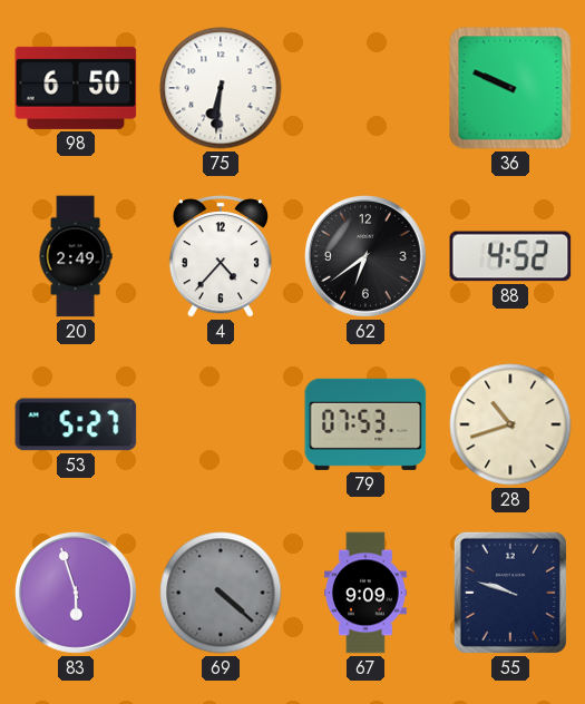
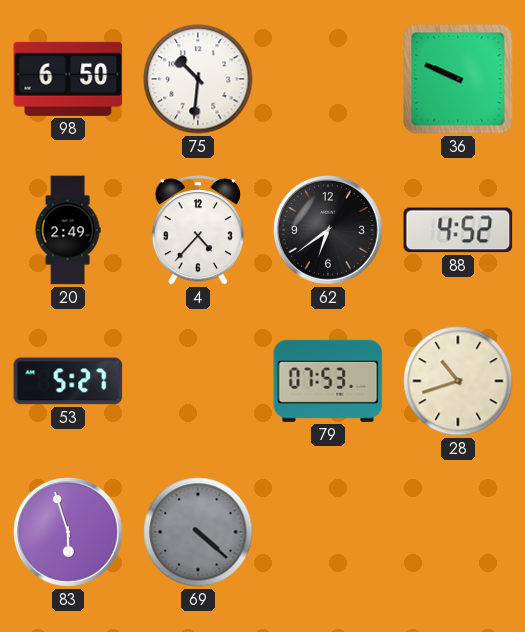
75: 6:31 -> 10:31
67: 9:09 -> none
55: 9:48 -> none
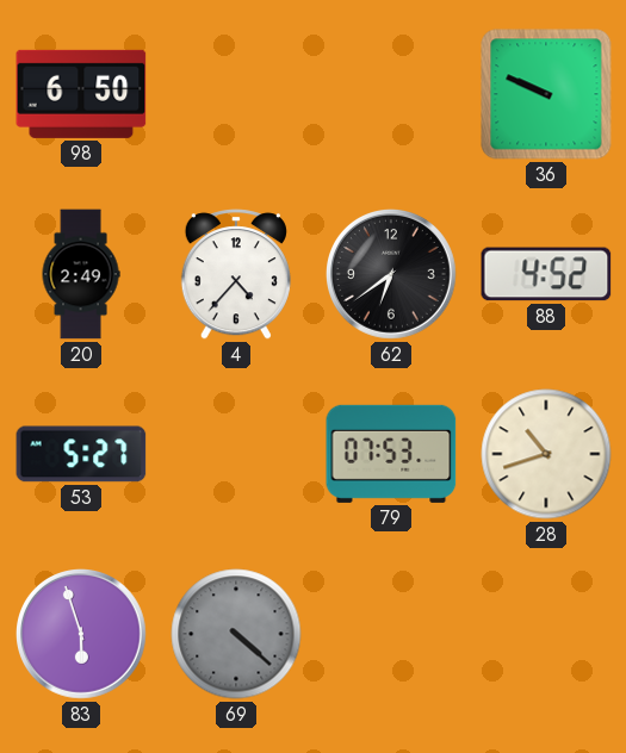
75: 10:31 -> none
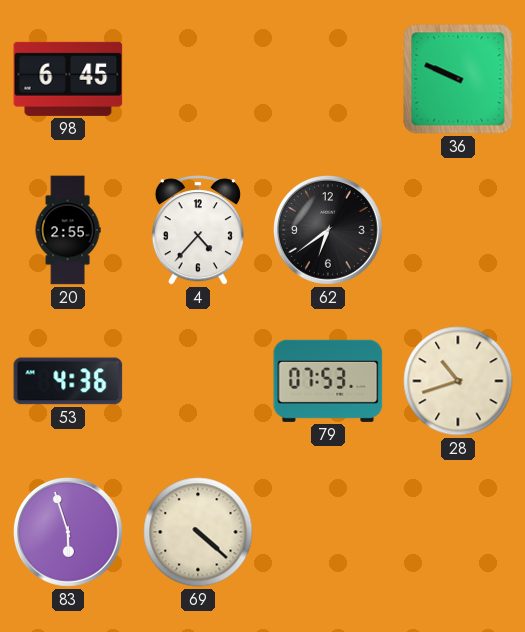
98: 6:50 -> 6:45
20: 2:49 -> 2:55
88: 4:52 -> none
53: 5:27 -> 4:36
69 dial: grey -> cream
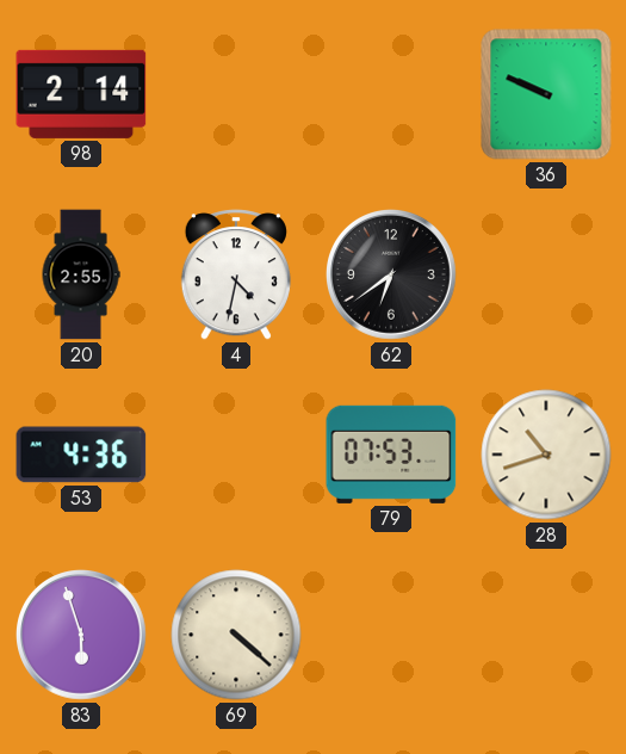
98: 6:45 -> 2:14
4: 4:37 -> 4:32
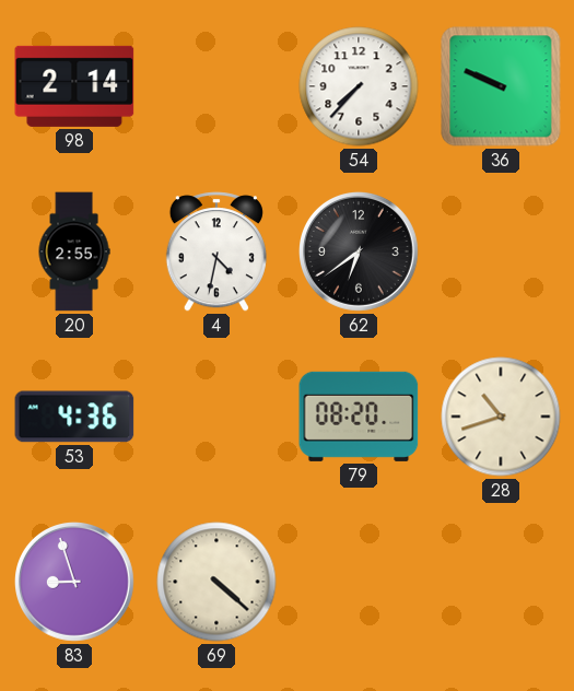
54: none -> 7:37
79: 07:53 -> 08:20
83: 5:57 -> 8:57
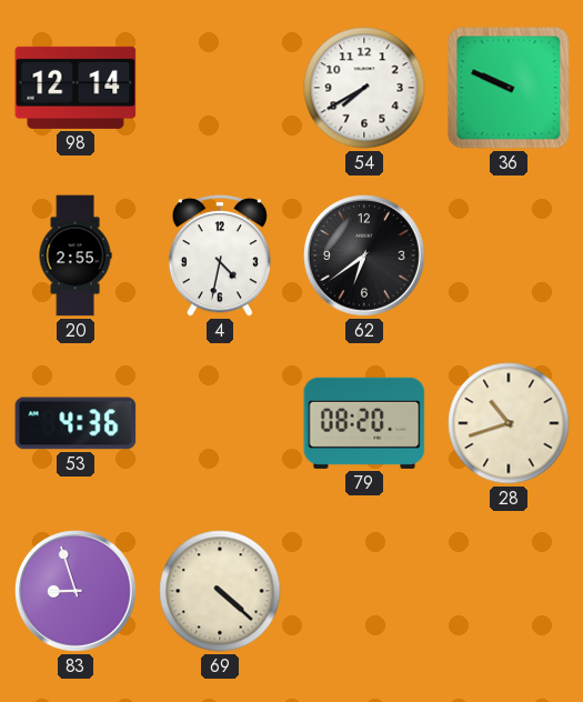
98: 2:14 -> 12:14
54: 7:37 -> 7:40
